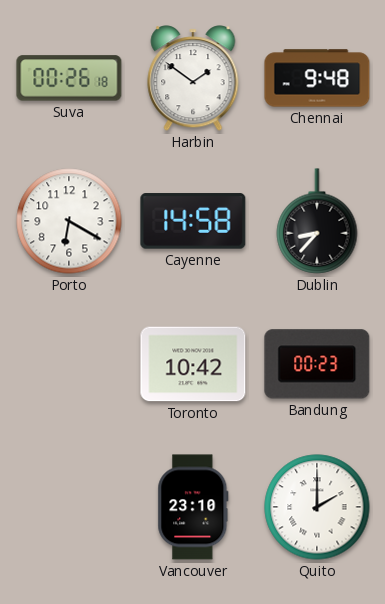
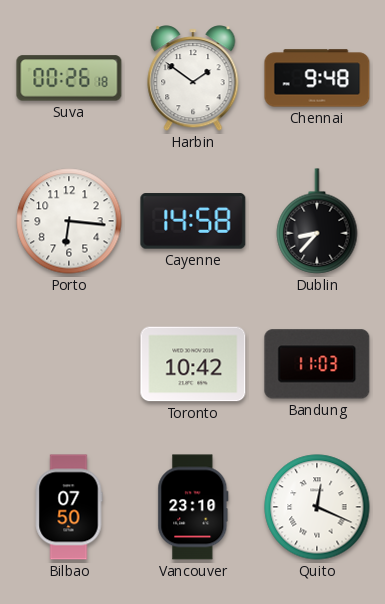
Porto: 6:20 -> 6:16
Bandung: 00:23 -> 11:03
Bilbao: none -> 07:50
Quito: 2:00 -> 12:19
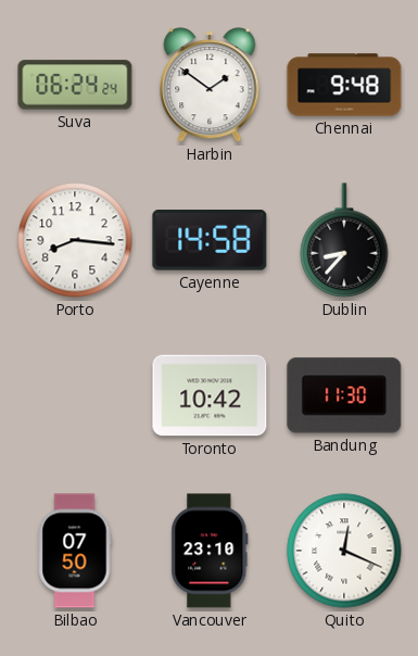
Suva: 00:26 -> 06:24
Porto: 6:16 -> 8:16
Bandung: 11:03 -> 11:30
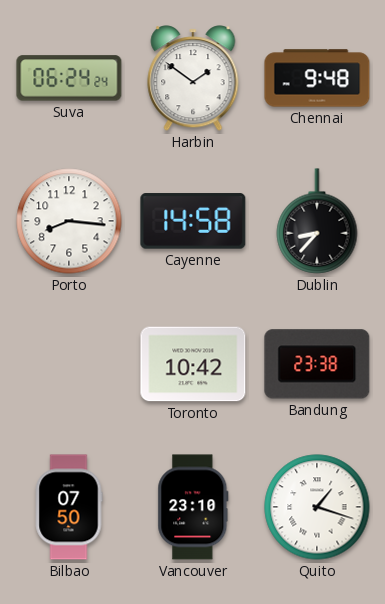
Bandung: 11:30 -> 23:38
Quito: 12:19 -> 1:18
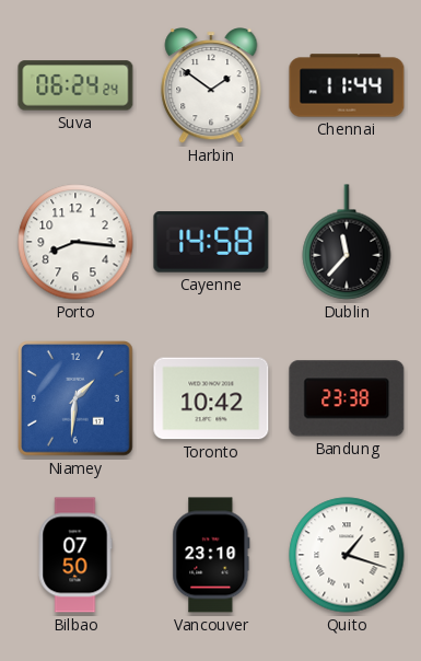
Chennai: 9:48 -> 11:44
Dublin: 8:37 -> 11:37
Niamey: none -> 1:31
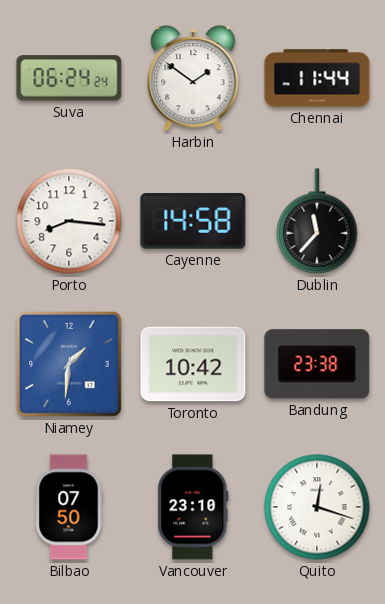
Quito: 1:18 -> 12:18
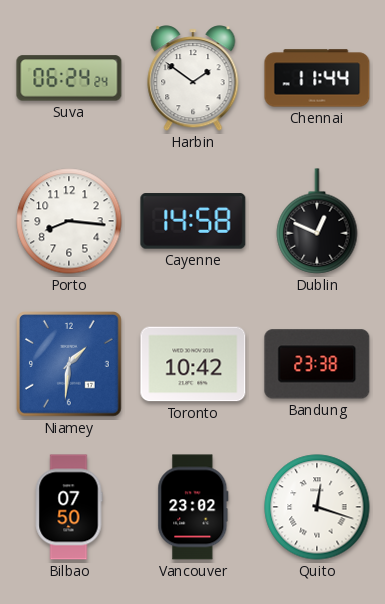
Dublin: 11:37 -> 12:49
Vancouver: 23:10 -> 23:02
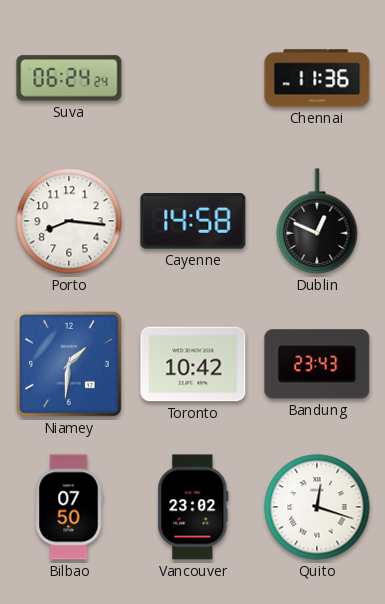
Harbin: 1:51 -> none
Chennai: 11:44 -> 11:36
Bandung: 23:38 -> 23:43
